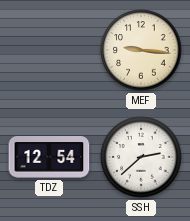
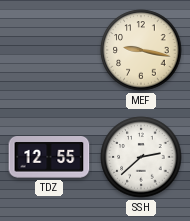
MEF: 9:16 -> 9:17
TDZ: 12:54 -> 12:55
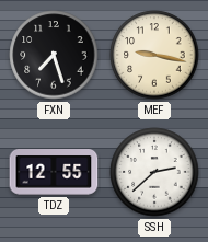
FXN: none -> 7:27
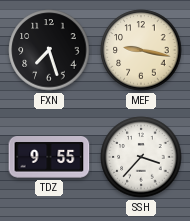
TDZ: 12:55 -> 9:55
SSH: 2:38 -> 3:37
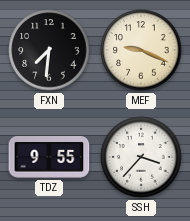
FXN: 7:27 -> 7:31
MEF: 9:17 -> 9:19
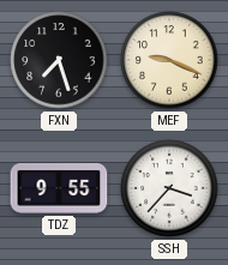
FXN: 7:31 -> 7:27
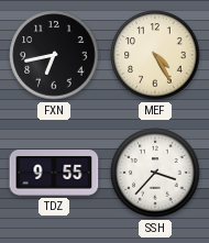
FXN: 7:27 -> 6:43
MEF: 9:19 -> 4:25
